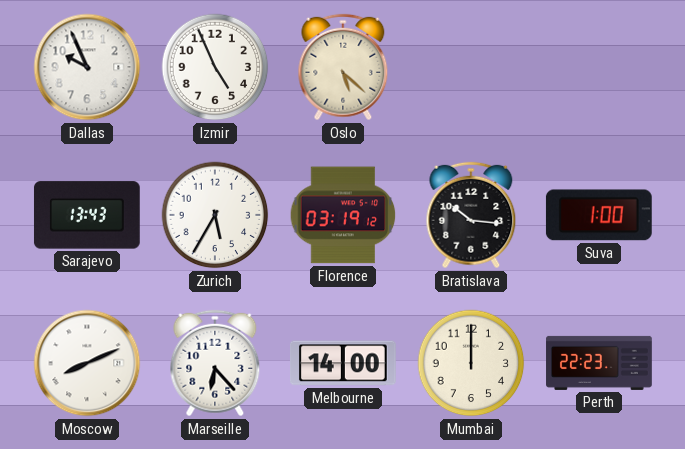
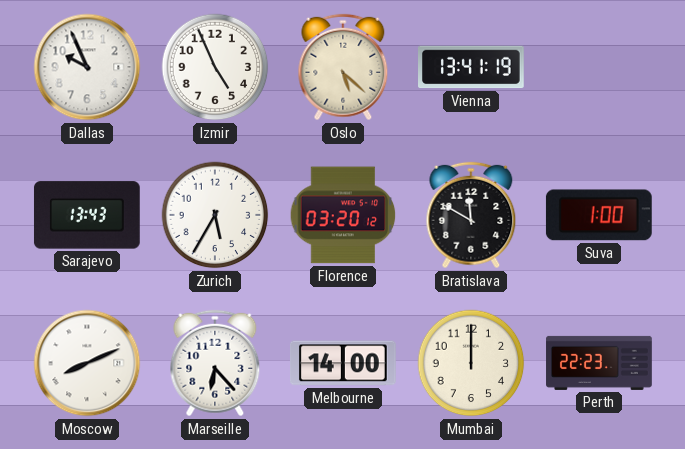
Vienna: none -> 13:41
Florence: 03:19 -> 03:20
Bratislava: 10:16 -> 11:50
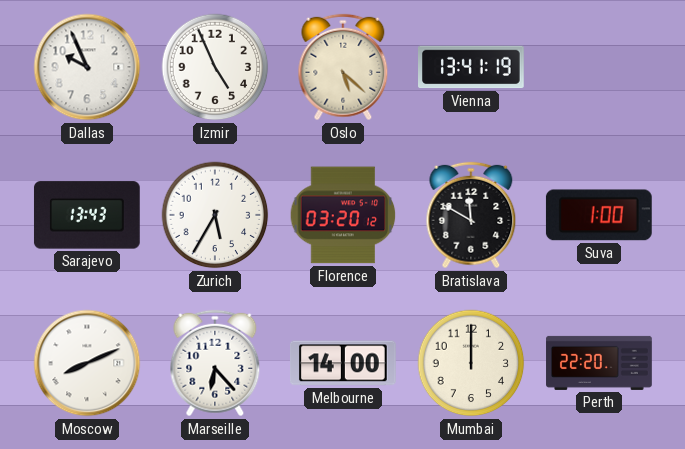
Perth: 22:23 -> 22:20
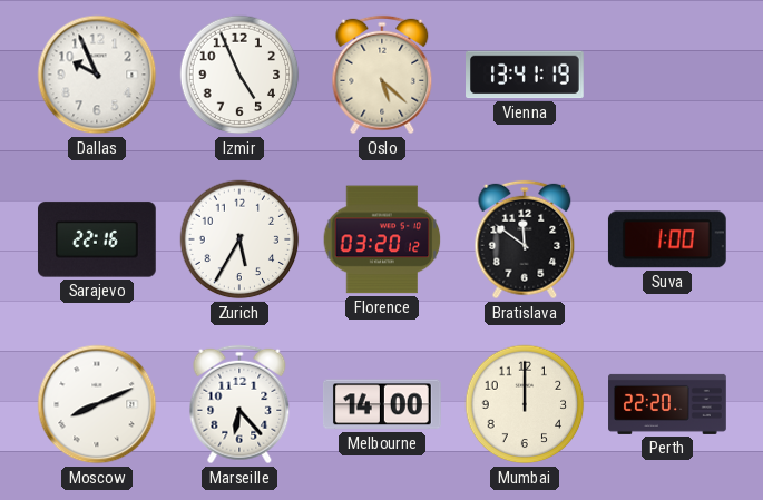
Sarajevo: 13:43 -> 22:16
Bratislava: 11:50 -> 11:51
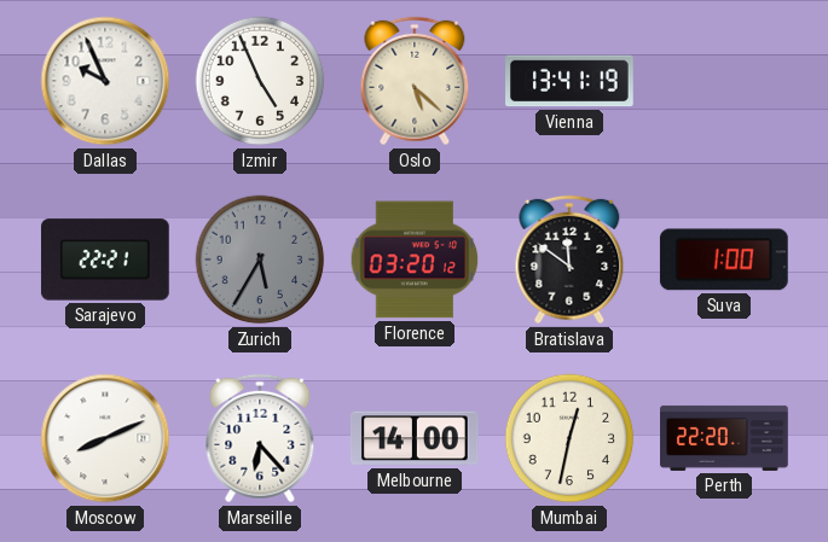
Sarajevo: 22:16 -> 22:21
Zurich dial: white -> grey
Mumbai: 12:00 -> 12:32
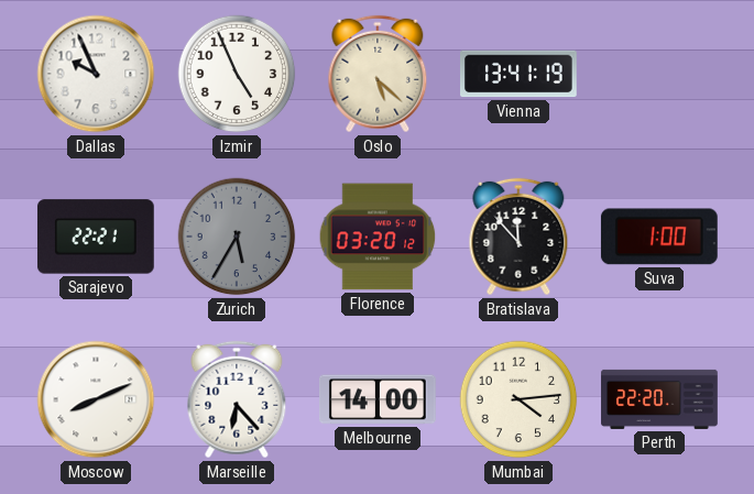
Bratislava: 11:51 -> 11:53
Mumbai: 12:32 -> 4:14
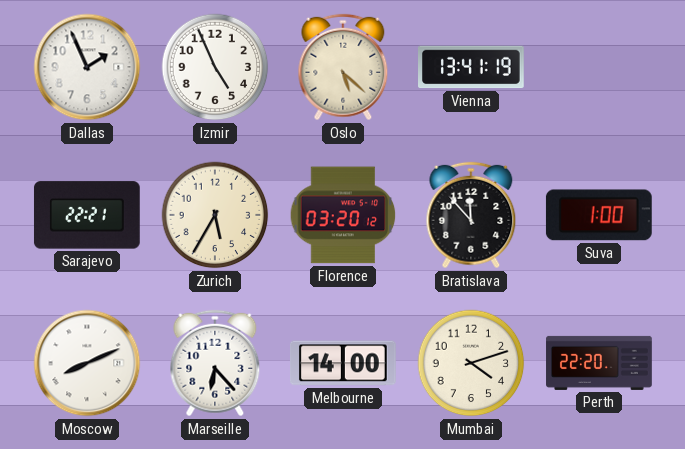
Dallas: 9:56 -> 1:56
Zurich dial: grey -> cream
Mumbai: 4:14 -> 4:12
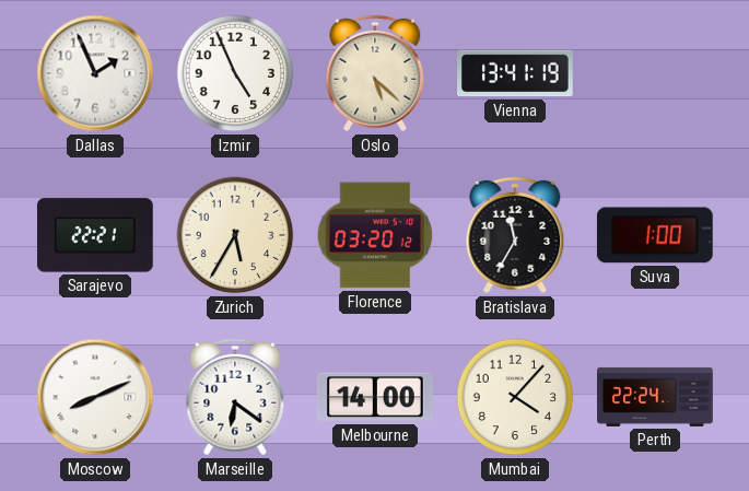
Bratislava: 11:53 -> 11:35
Marseille: 6:23 -> 6:21
Mumbai: 4:12 -> 4:07
Perth: 22:20 -> 22:24
